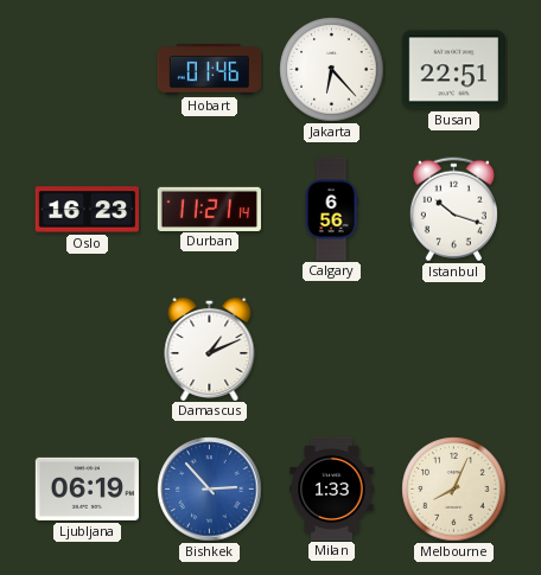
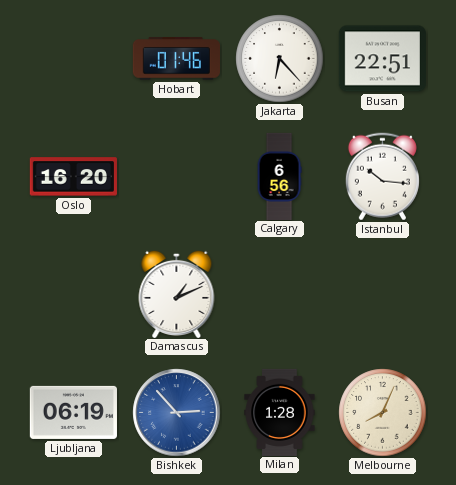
Oslo: 16:23 -> 16:20
Durban: 11:21 -> none
Istanbul: 10:18 -> 10:16
Milan: 1:33 -> 1:28
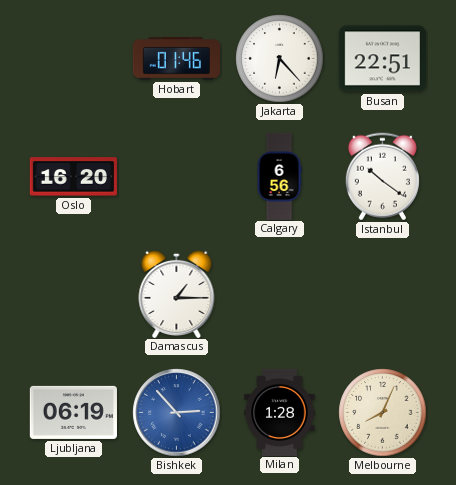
Istanbul: 10:16 -> 10:21
Damascus: 1:11 -> 1:15
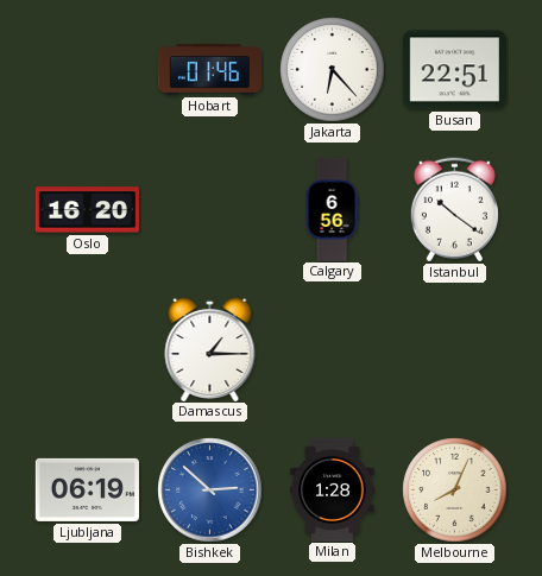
Bishkek: 2:53 -> 2:52
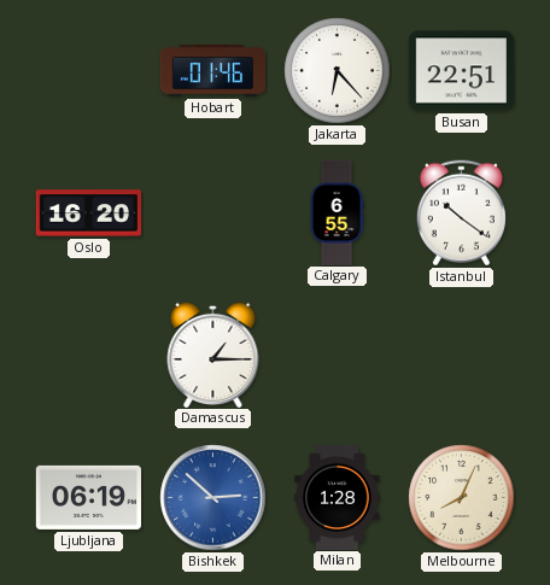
Calgary: 6:56 -> 6:55
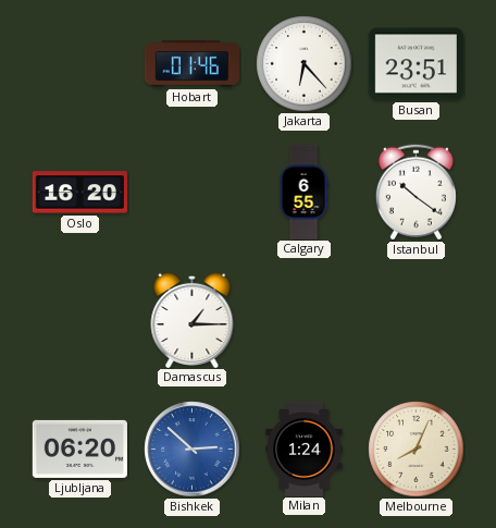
Busan: 22:51 -> 23:51
Ljubljana: 06:19 -> 06:20
Milan: 1:28 -> 1:24
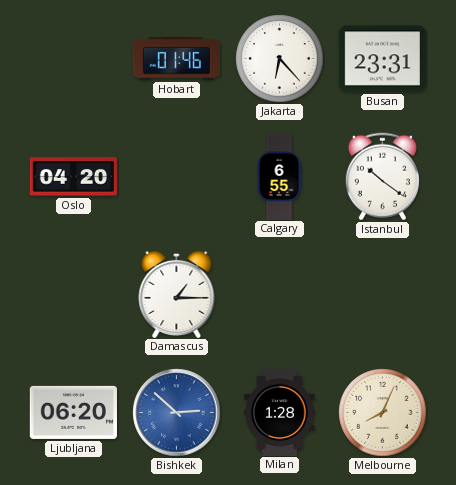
Busan: 23:51 -> 23:31
Oslo: 16:20 -> 04:20
Milan: 1:24 -> 1:28
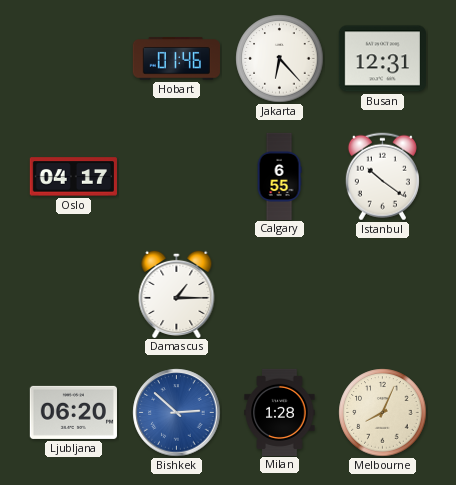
Busan: 23:31 -> 12:31
Oslo: 04:20 -> 04:17
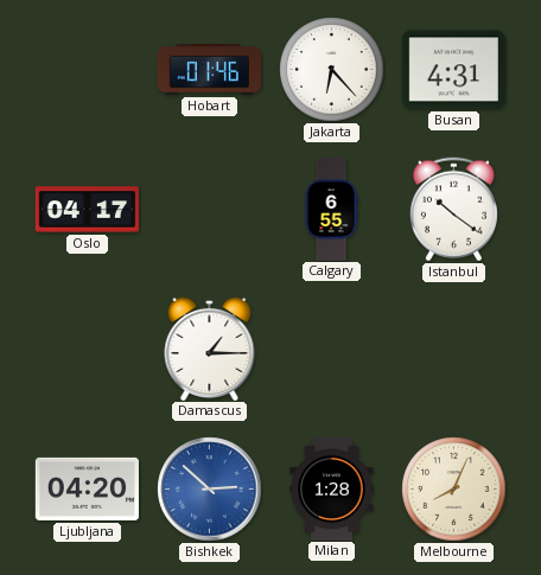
Busan: 12:31 -> 4:31
Ljubljana: 06:20 -> 04:20
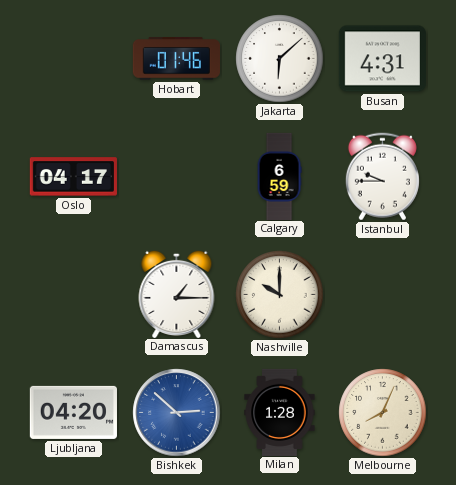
Jakarta: 6:23 -> 6:08
Calgary: 6:55 -> 6:59
Istanbul: 10:21 -> 9:45
Nashville: none -> 10:00
